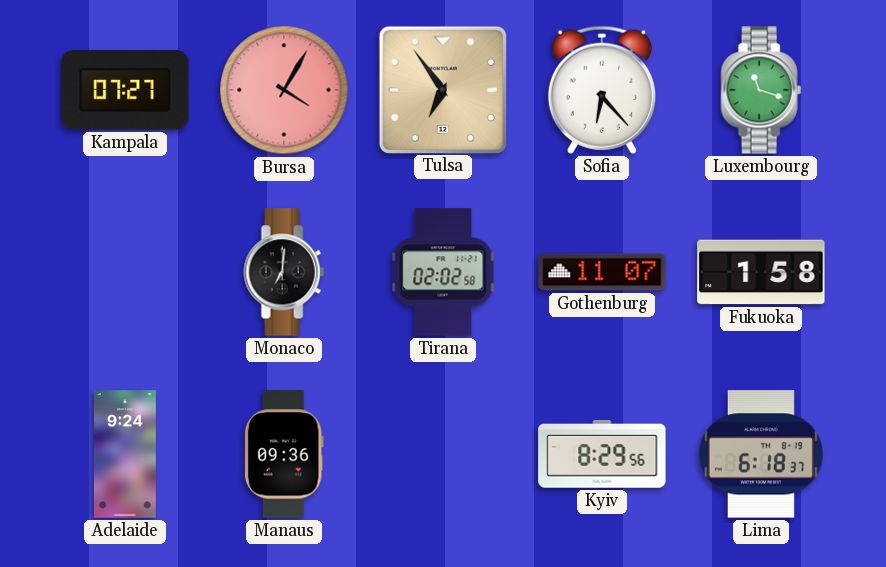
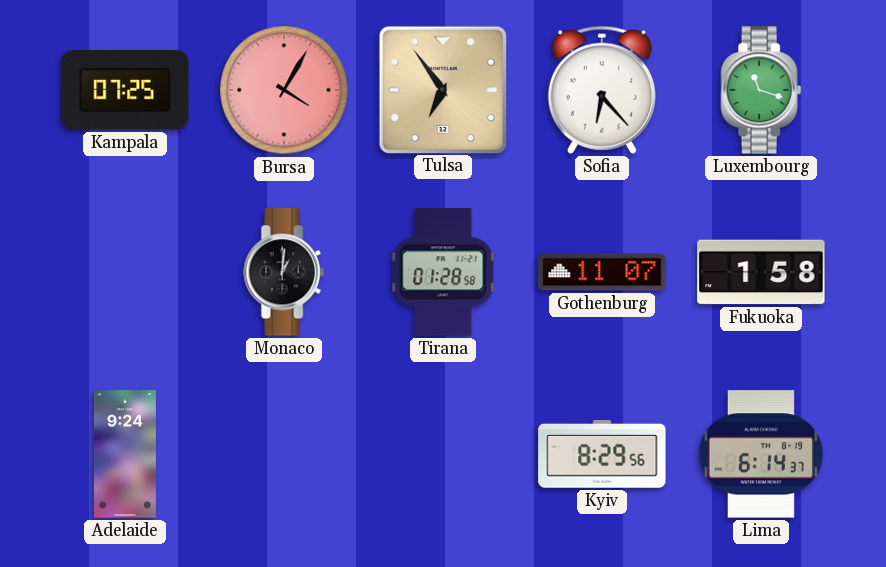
Kampala: 07:27 -> 07:25
Monaco: 7:01 -> 1:01
Tirana: 02:02 -> 01:28
Manaus: 09:36 -> none
Lima: 6:18 -> 6:14
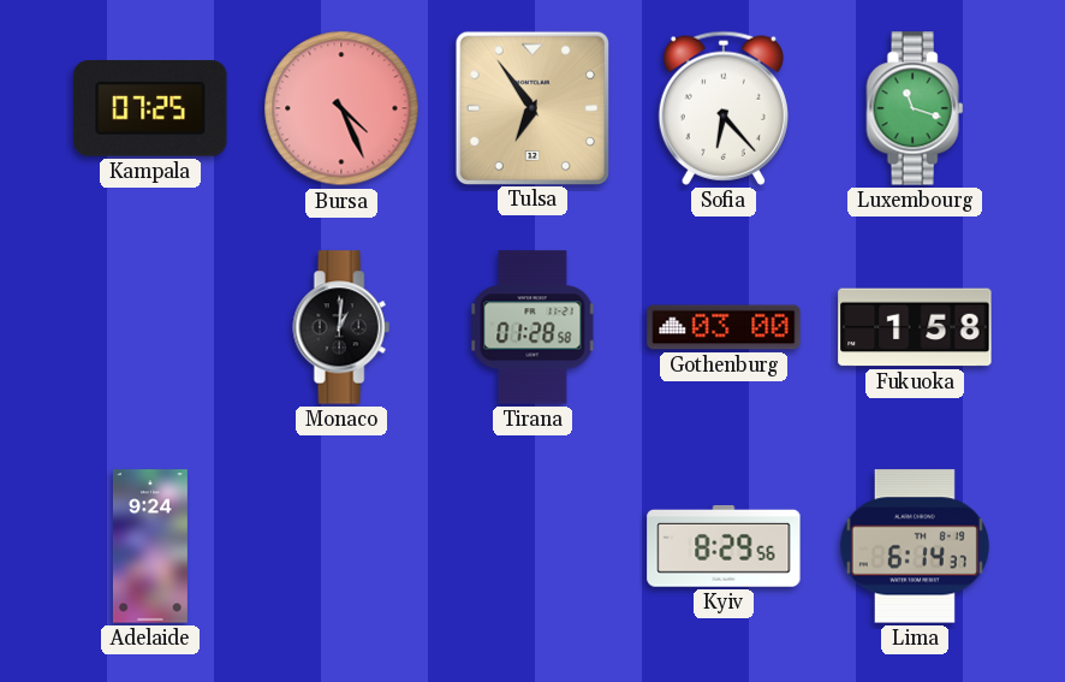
Bursa: 4:05 -> 4:26
Gothenburg: 11:07 -> 03:00
